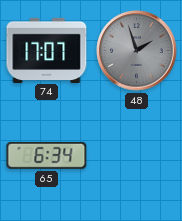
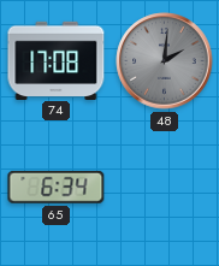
74: 17:07 -> 17:08
48: 1:57 -> 2:01
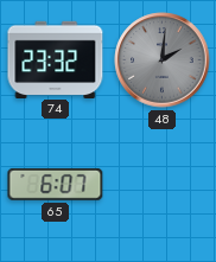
74: 17:08 -> 23:32
65: 6:34 -> 6:07
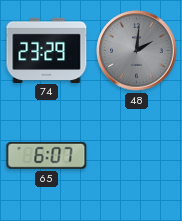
74: 23:32 -> 23:29
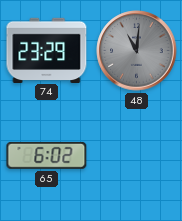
48: 2:01 -> 11:01
65: 6:07 -> 6:02
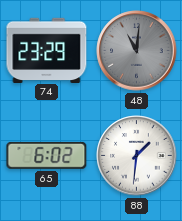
88: none -> 1:31
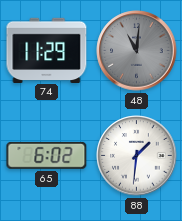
74: 23:29 -> 11:29
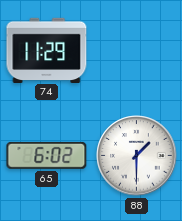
48: 11:01 -> none
88: 1:31 -> 1:30
